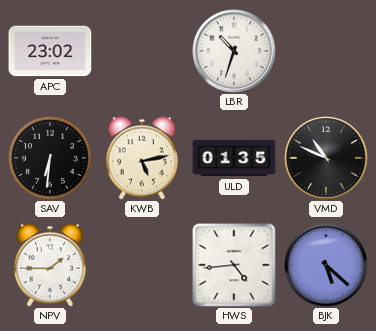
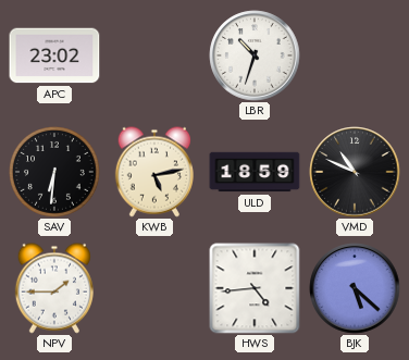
ULD: 01:35 -> 18:59
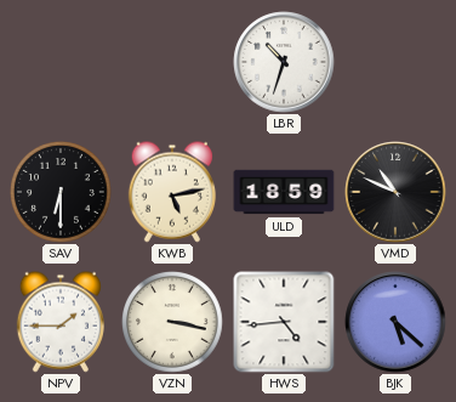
APC: 23:02 -> none
SAV: 6:31 -> 6:30
VZN: none -> 3:17
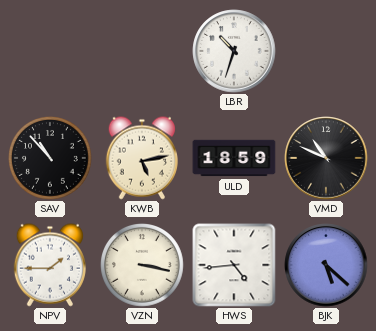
SAV: 6:30 -> 10:53
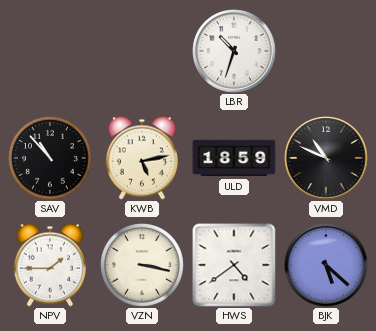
HWS: 4:44 -> 4:39
